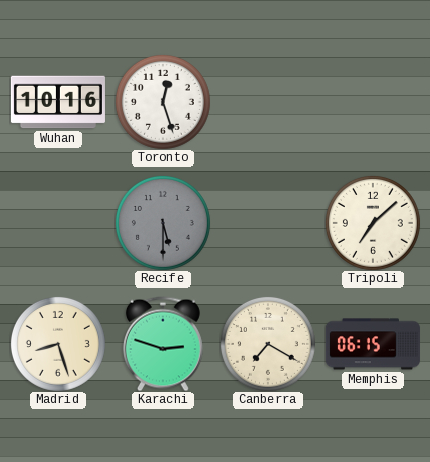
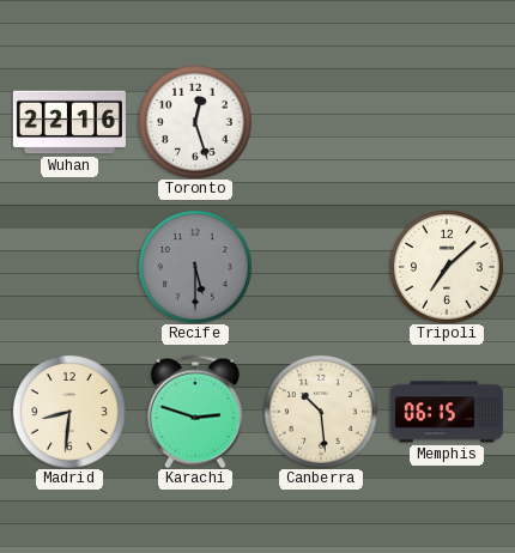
Wuhan: 10:16 -> 22:16
Madrid: 8:27 -> 8:31
Canberra: 7:20 -> 10:29
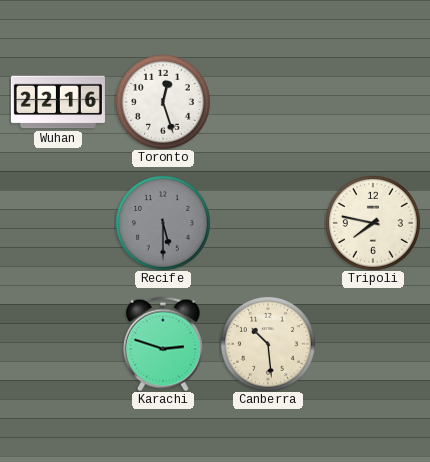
Tripoli: 7:08 -> 7:47
Madrid: 8:31 -> none
Memphis: 06:15 -> none
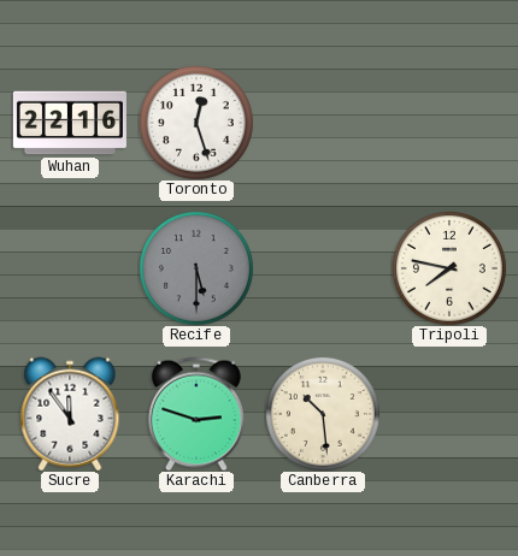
Sucre: none -> 11:54
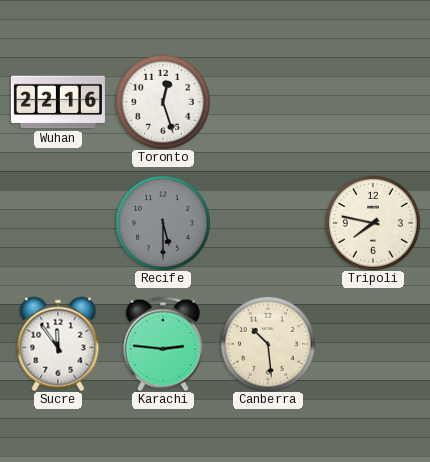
Karachi: 2:48 -> 2:46
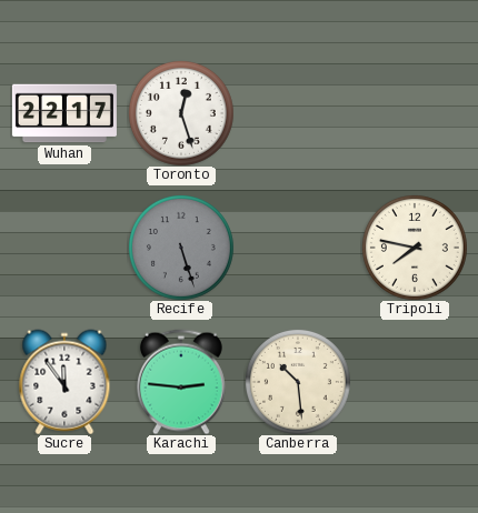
Wuhan: 22:16 -> 22:17
Recife: 5:30 -> 5:27
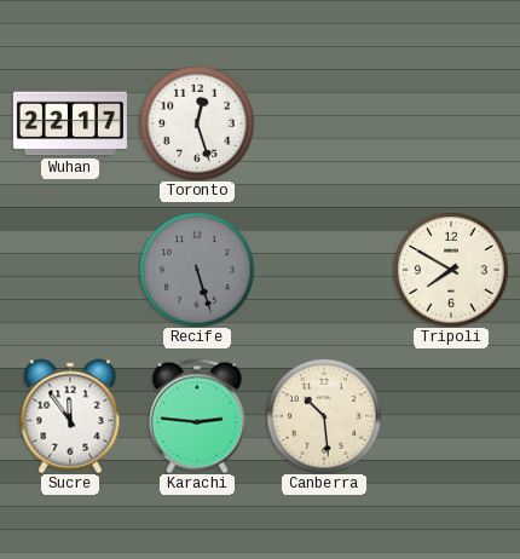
Tripoli: 7:47 -> 7:50
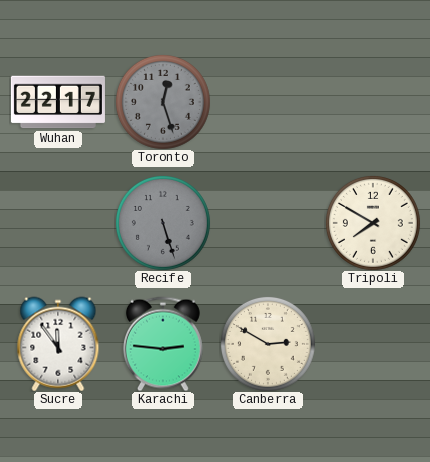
Toronto dial: white -> grey
Canberra: 10:29 -> 2:50
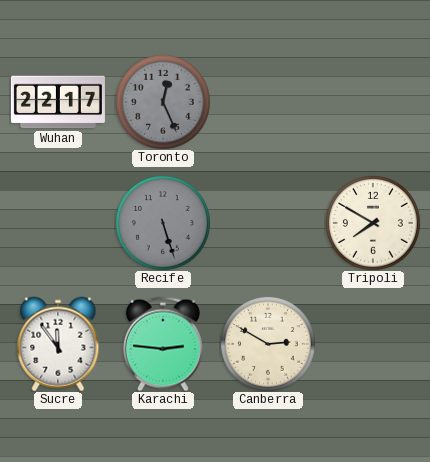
Toronto: 12:27 -> 12:26
